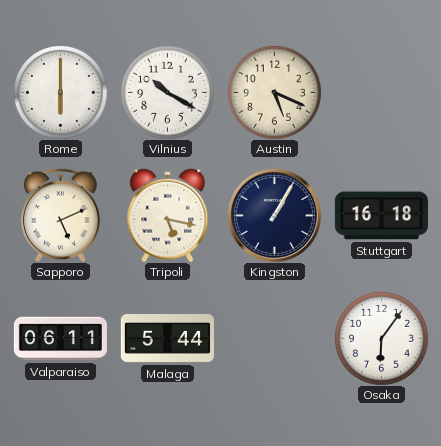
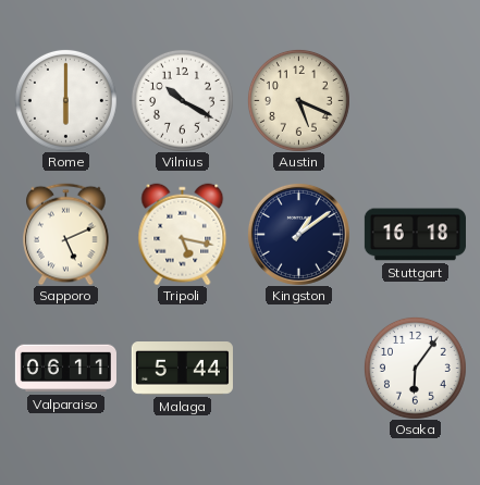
Kingston: 1:05 -> 1:09
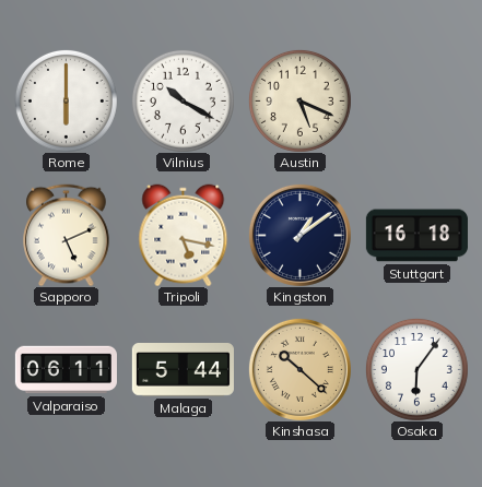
Kinshasa: none -> 10:22
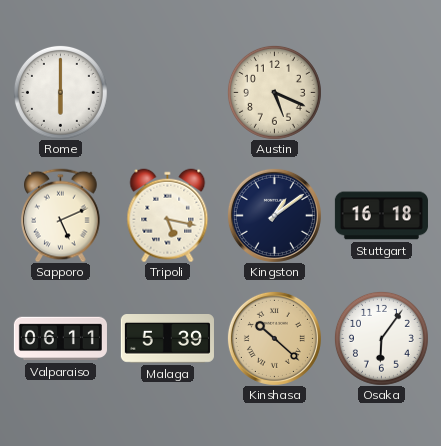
Vilnius: 10:20 -> none
Malaga: 5:44 -> 5:39
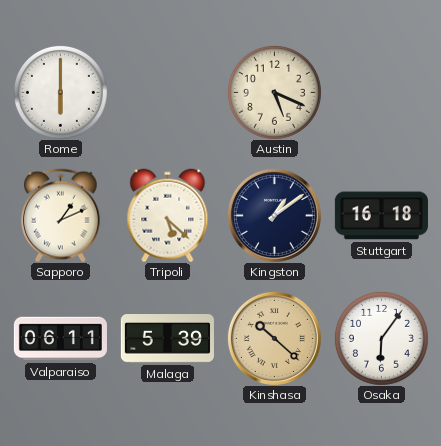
Sapporo: 5:11 -> 1:11
Tripoli: 5:17 -> 5:22
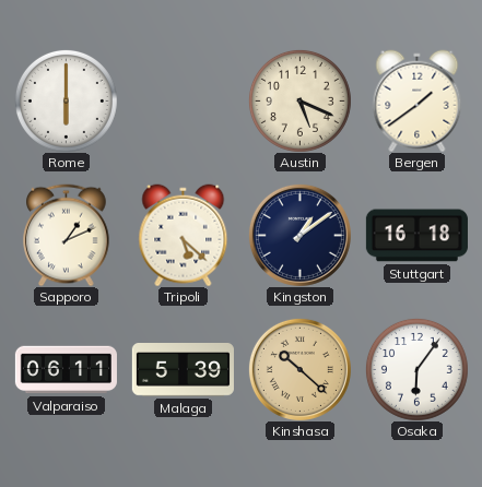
Bergen: none -> 1:39
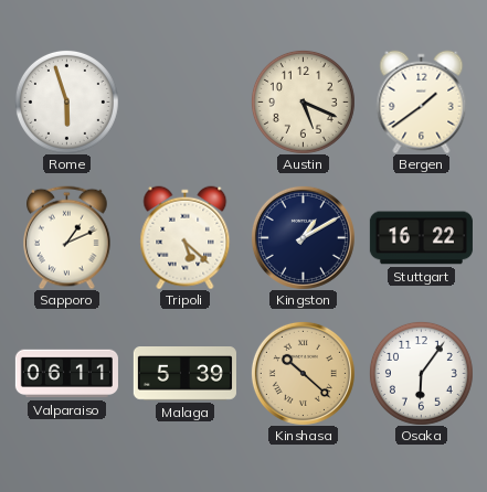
Rome: 6:00 -> 5:57
Kingston: 1:09 -> 1:10
Stuttgart: 16:18 -> 16:22
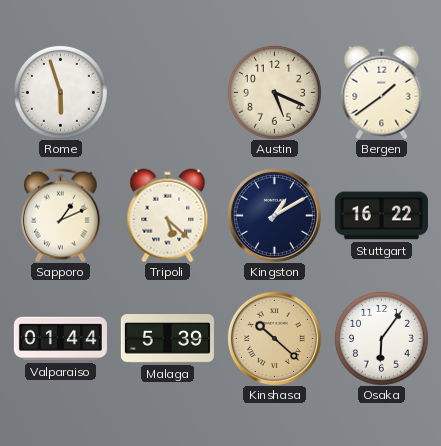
Valparaiso: 06:11 -> 01:44
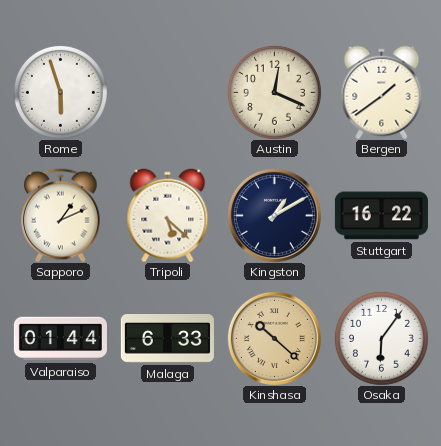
Austin: 5:19 -> 12:19
Malaga: 5:39 -> 6:33
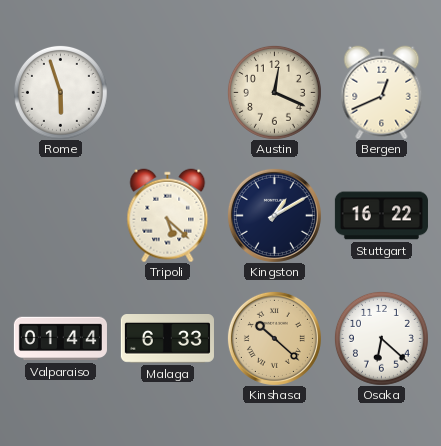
Bergen: 1:39 -> 12:41
Sapporo: 1:11 -> none
Osaka: 6:06 -> 6:22
